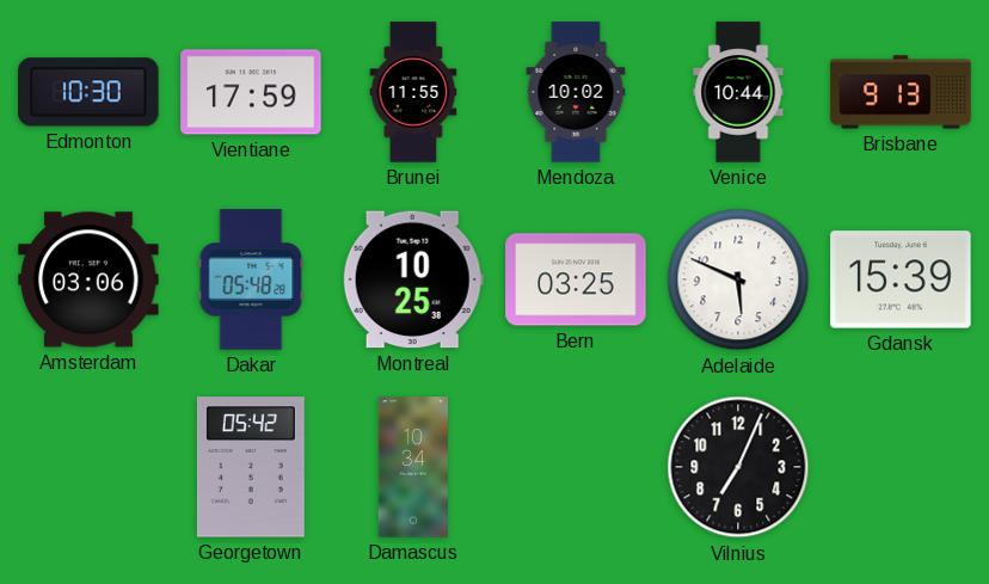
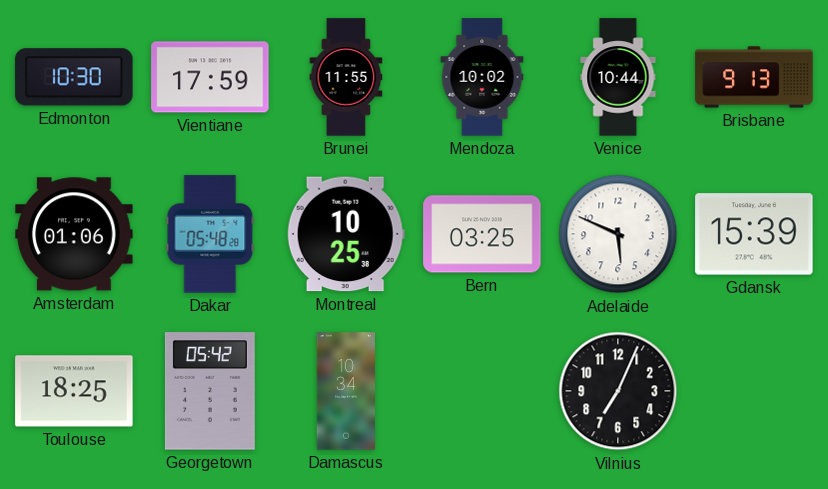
Amsterdam: 03:06 -> 01:06
Toulouse: none -> 18:25
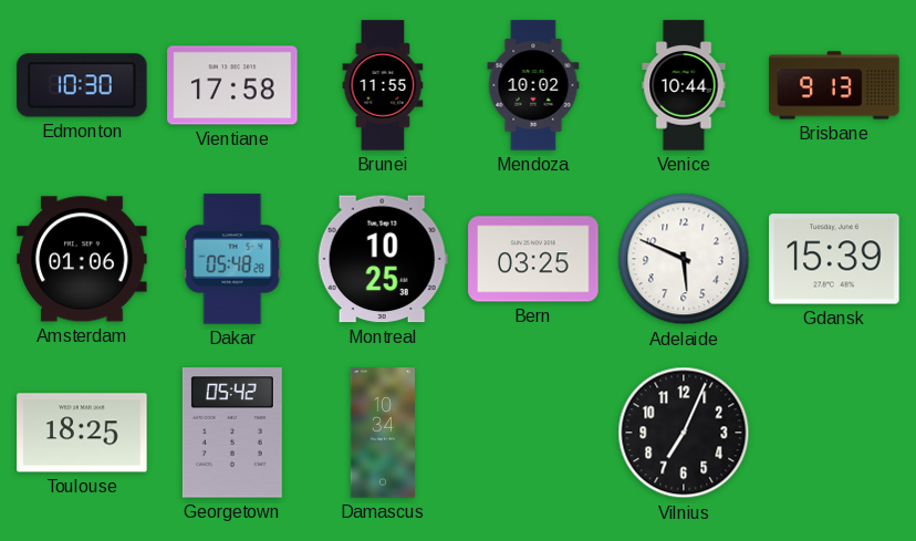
Vientiane: 17:59 -> 17:58
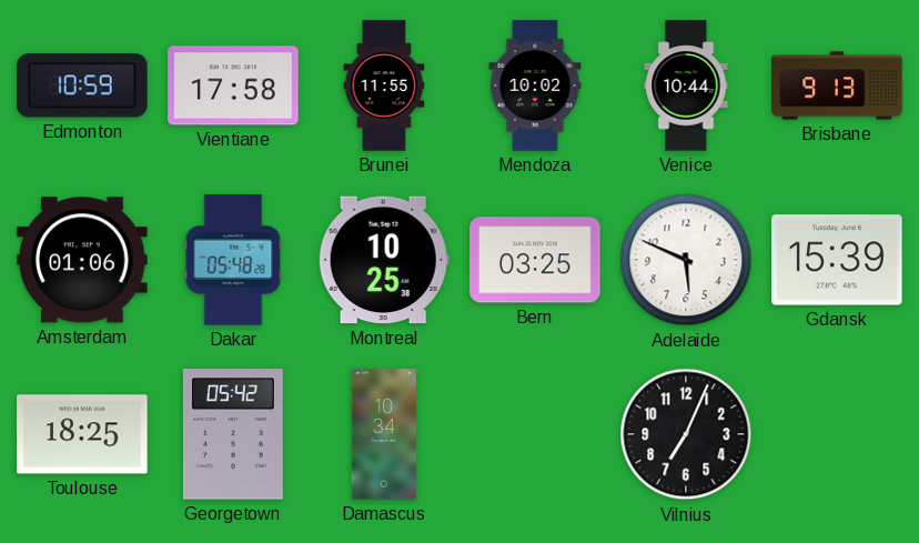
Edmonton: 10:30 -> 10:59
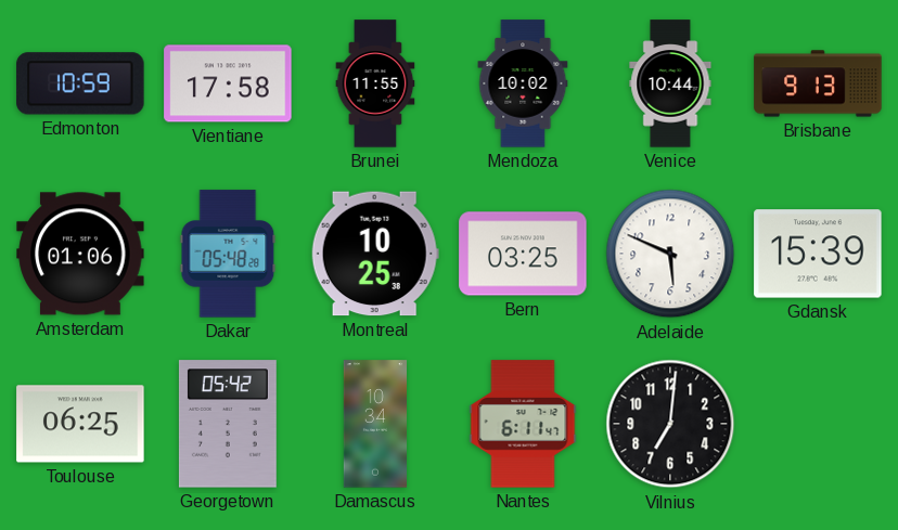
Toulouse: 18:25 -> 06:25
Nantes: none -> 6:11
Vilnius: 7:04 -> 7:01
